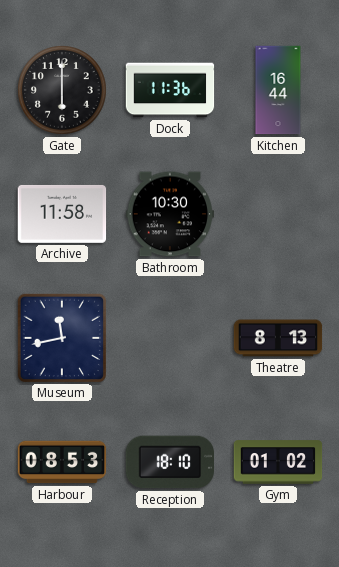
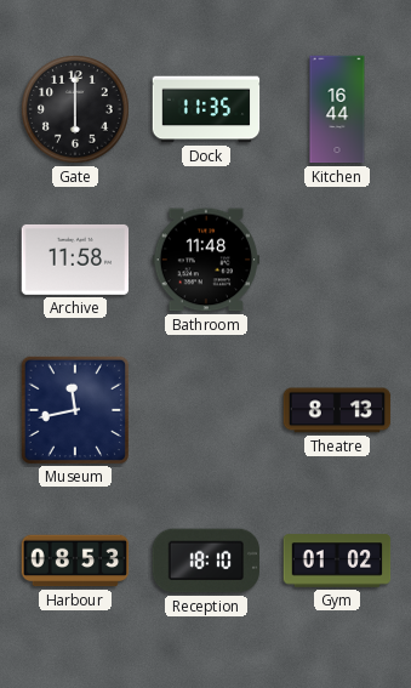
Dock: 11:36 -> 11:35
Bathroom: 10:30 -> 11:48
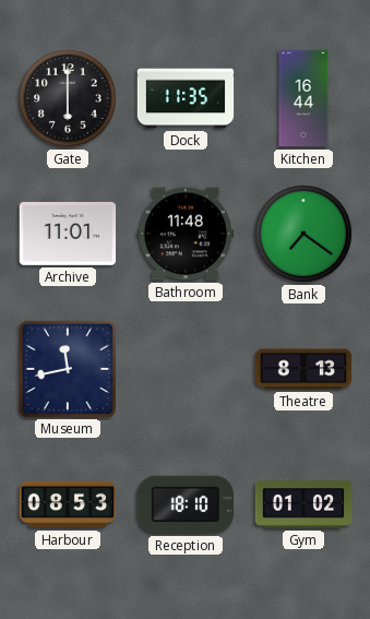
Archive: 11:58 -> 11:01
Bank: none -> 7:21
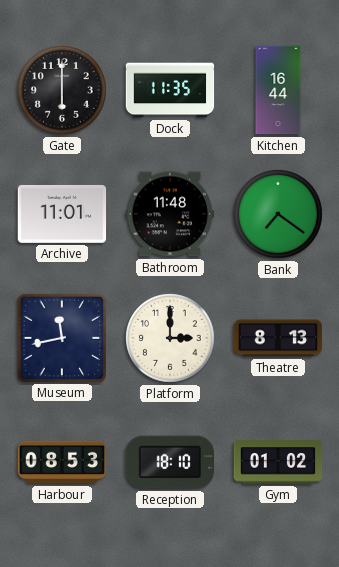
Platform: none -> 3:00
